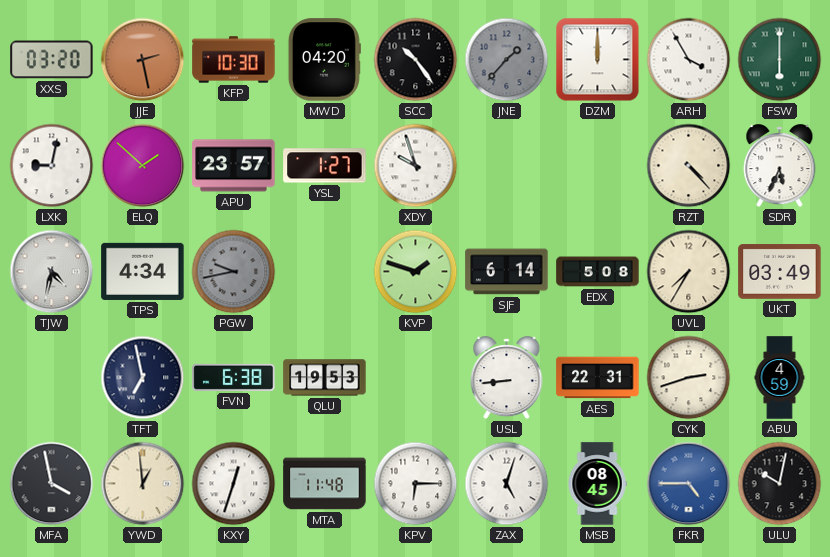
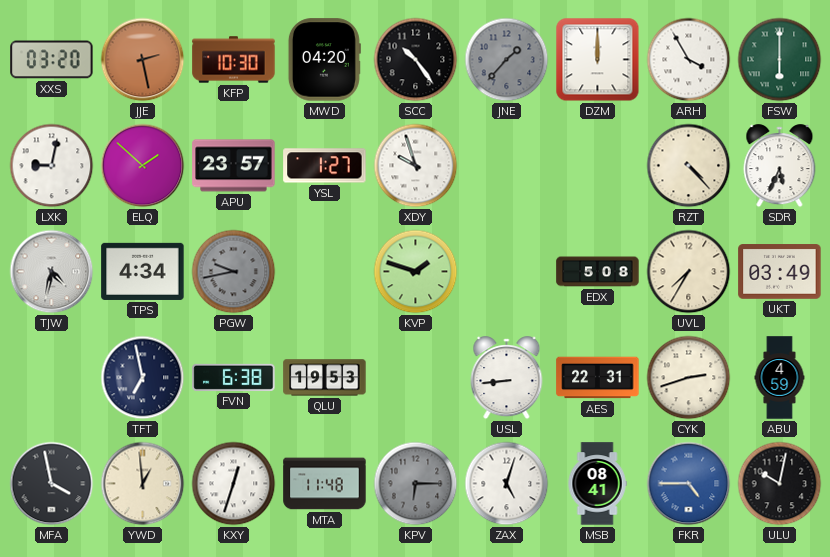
SJF: 6:14 -> none
KPV dial: white -> grey
MSB: 08:45 -> 08:41
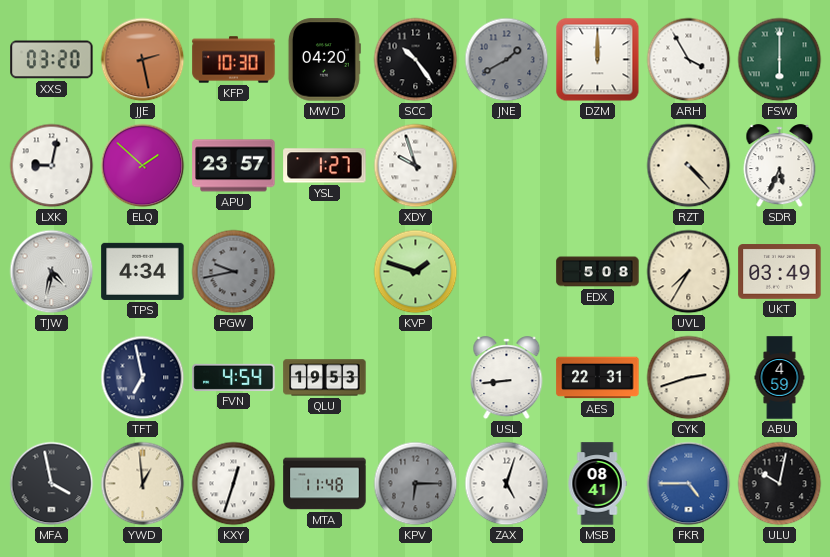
JNE: 1:37 -> 1:40
FVN: 6:38 -> 4:54
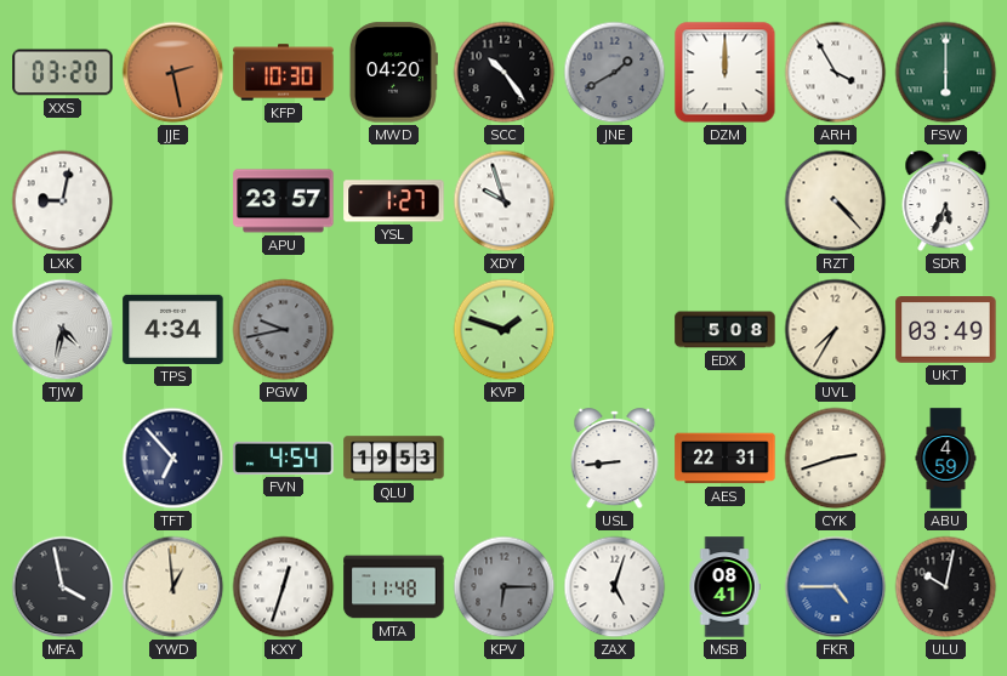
ELQ: 1:52 -> none
TFT: 6:58 -> 6:53
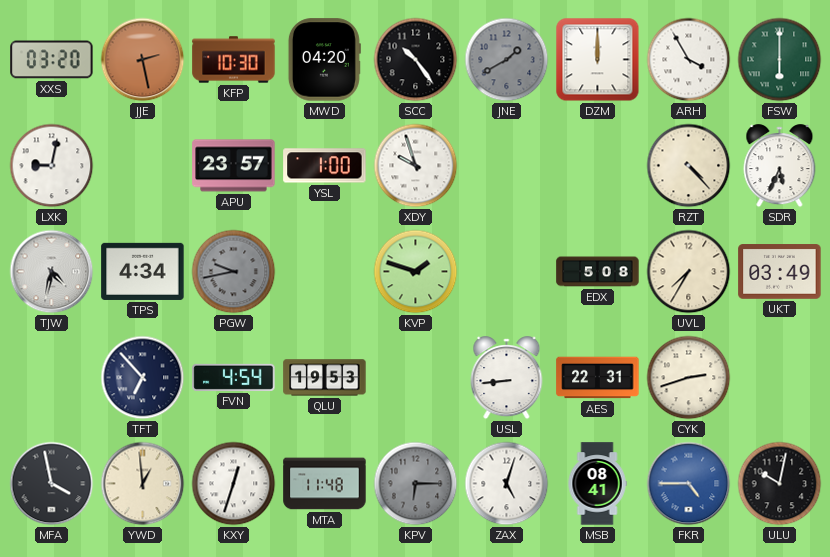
YSL: 1:27 -> 1:00
ABU: 4:59 -> none
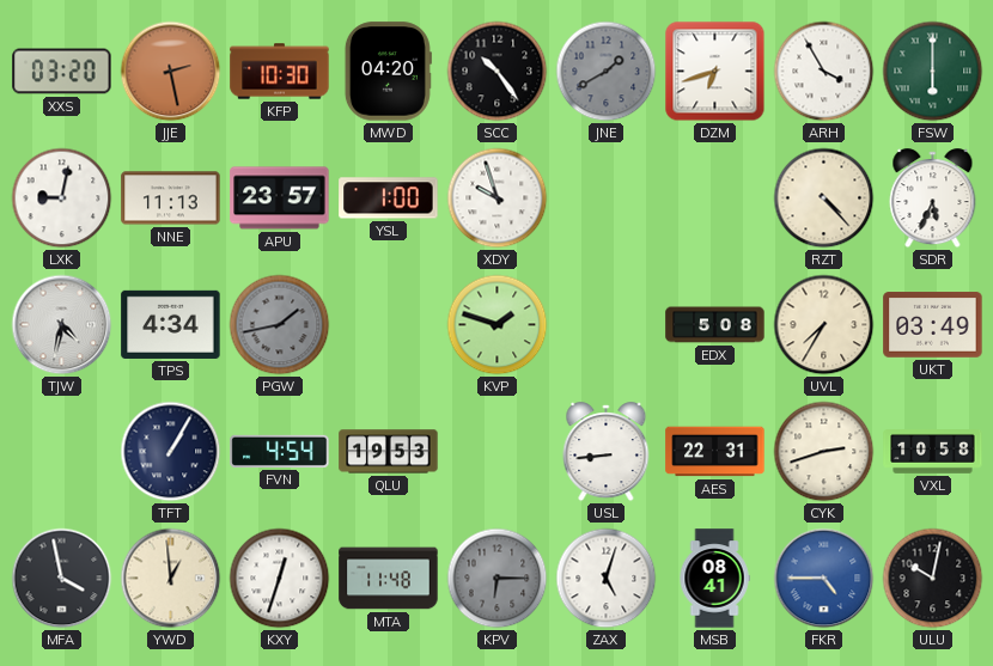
DZM: 12:00 -> 6:42
NNE: none -> 11:13
PGW: 9:43 -> 1:43
TFT: 6:53 -> 1:05
VXL: none -> 10:58
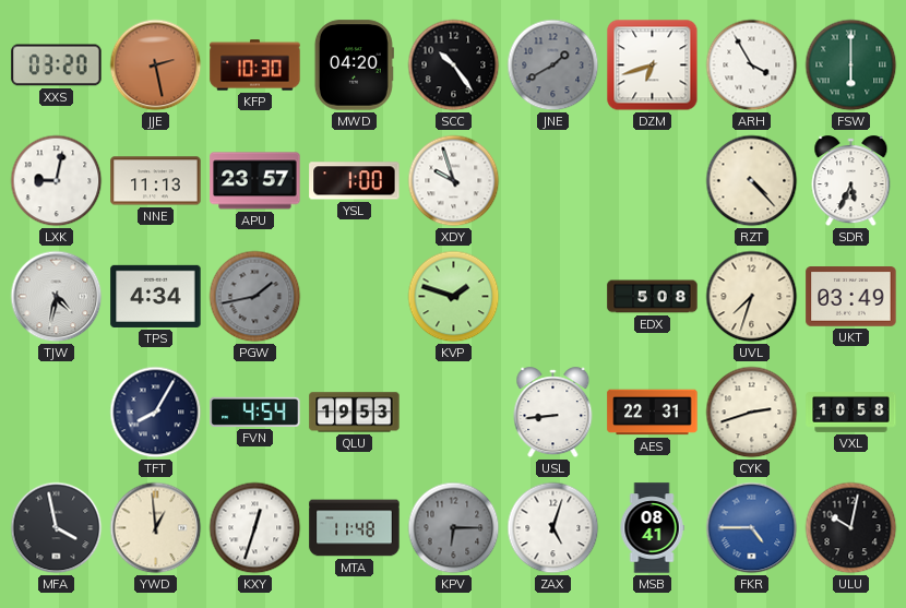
UVL: 7:35 -> 7:33
TFT: 1:05 -> 8:05
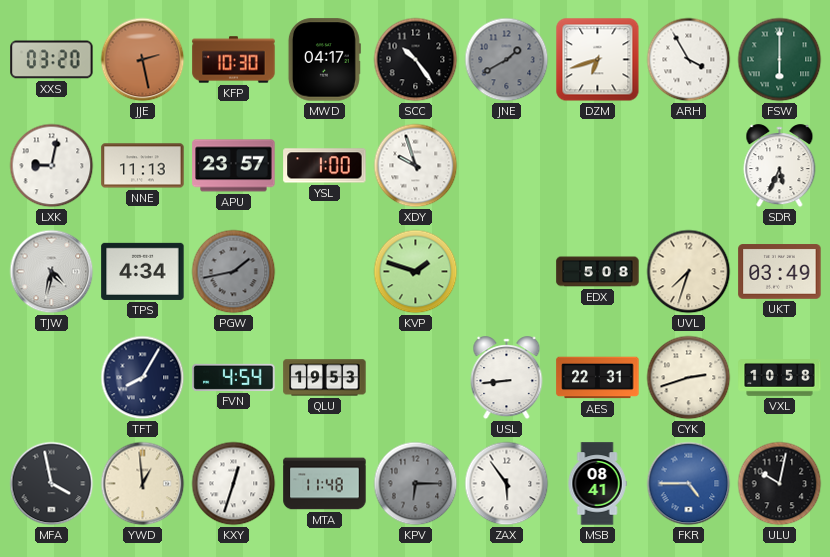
MWD: 04:20 -> 04:17
RZT: 4:23 -> none
ZAX: 5:03 -> 5:54
